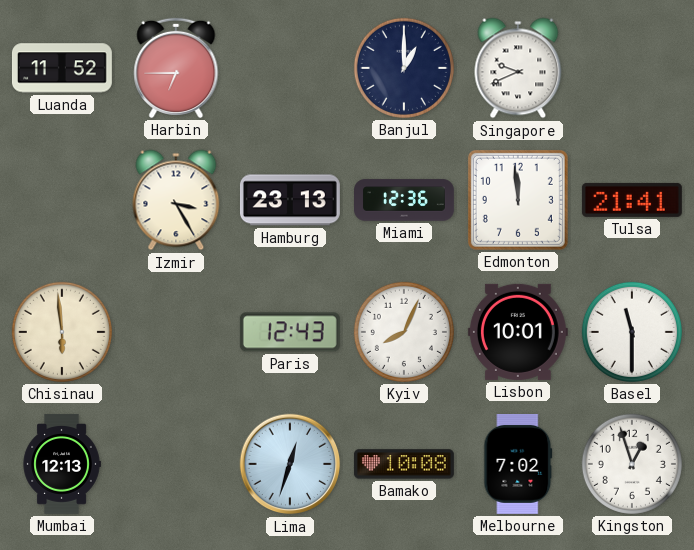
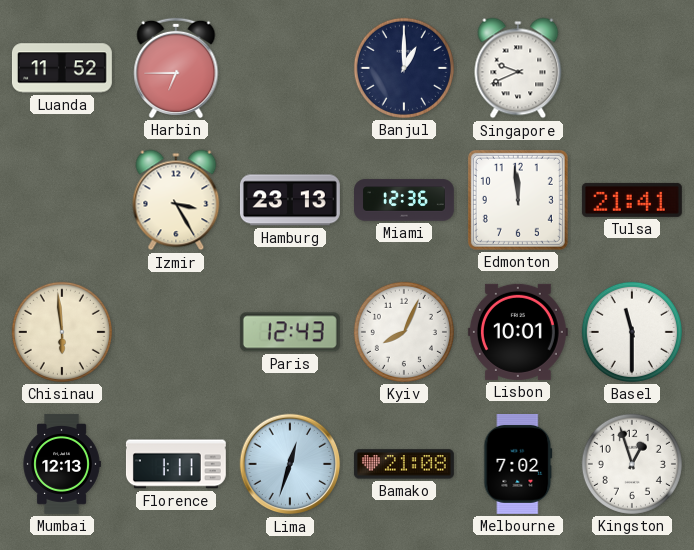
Florence: none -> 1:11
Bamako: 10:08 -> 21:08
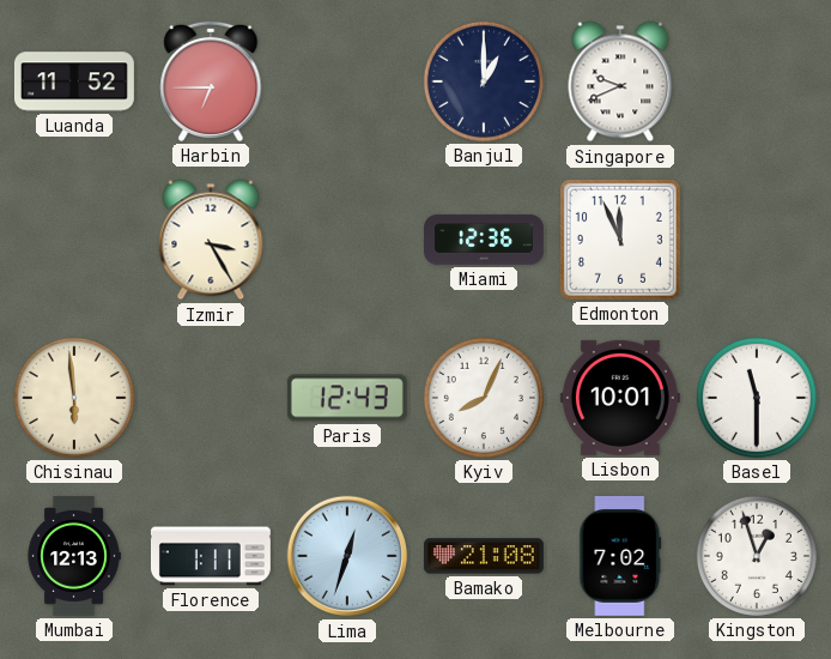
Hamburg: 23:13 -> none
Edmonton: 11:59 -> 11:56
Tulsa: 21:41 -> none
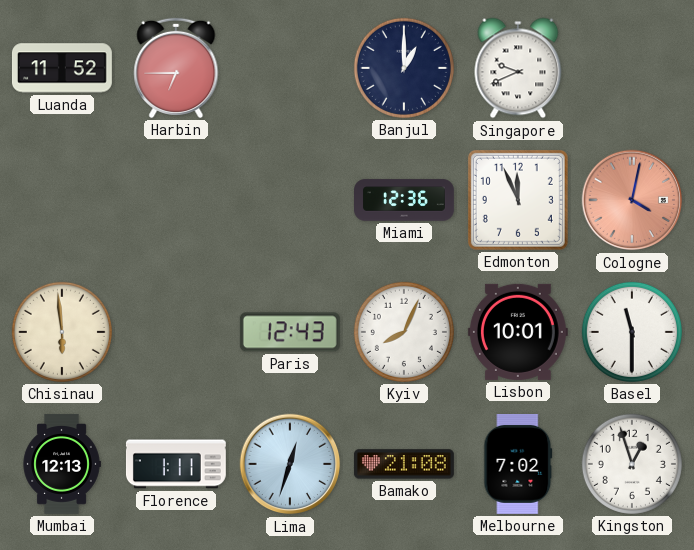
Izmir: 3:25 -> none
Cologne: none -> 4:02
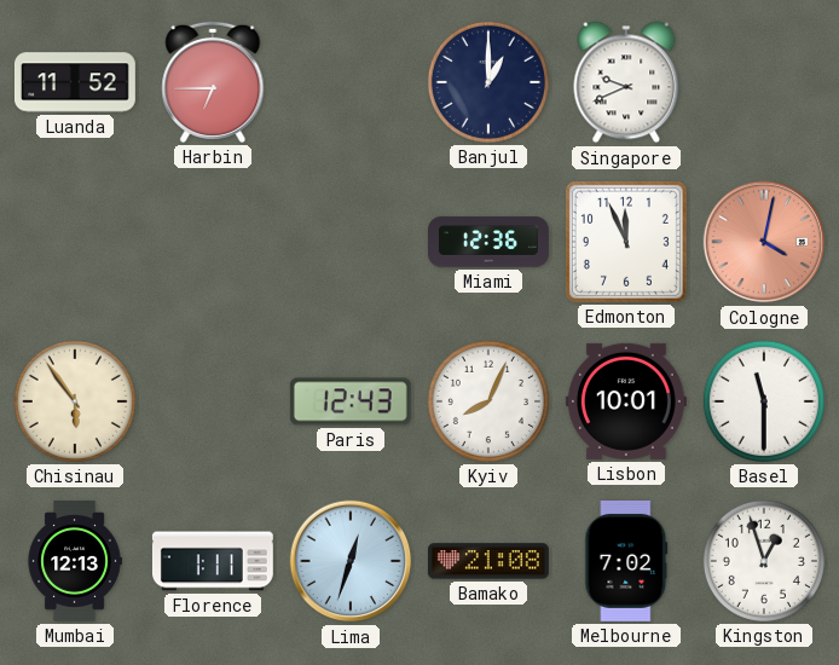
Chisinau: 5:59 -> 5:54
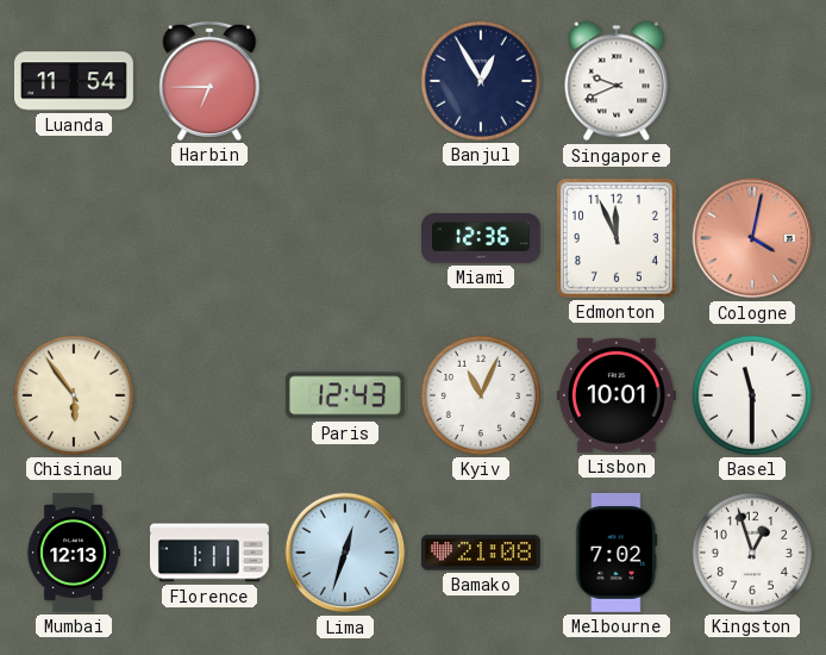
Luanda: 11:52 -> 11:54
Banjul: 1:00 -> 12:55
Kyiv: 8:04 -> 11:04
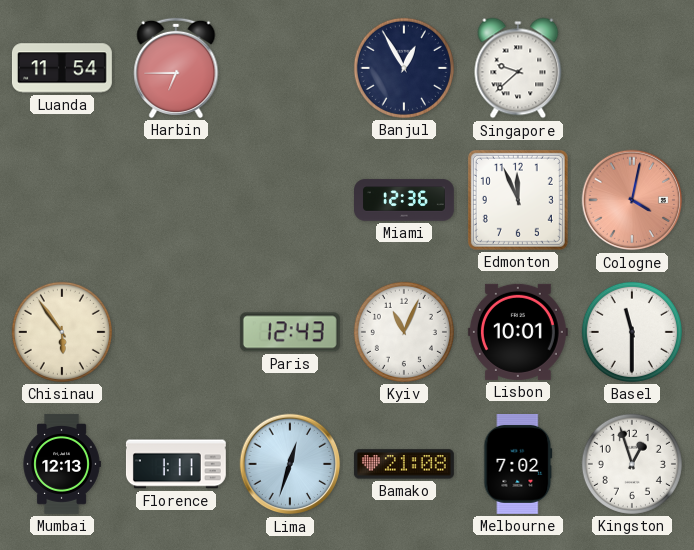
Singapore: 9:41 -> 9:38
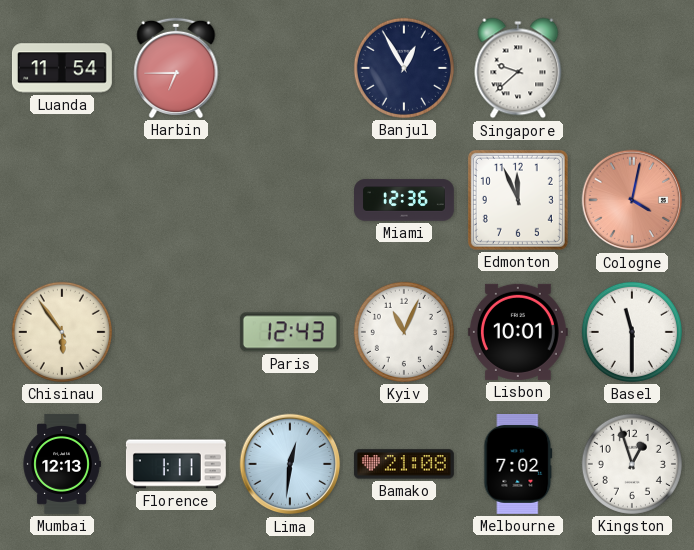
Lima: 12:33 -> 12:31
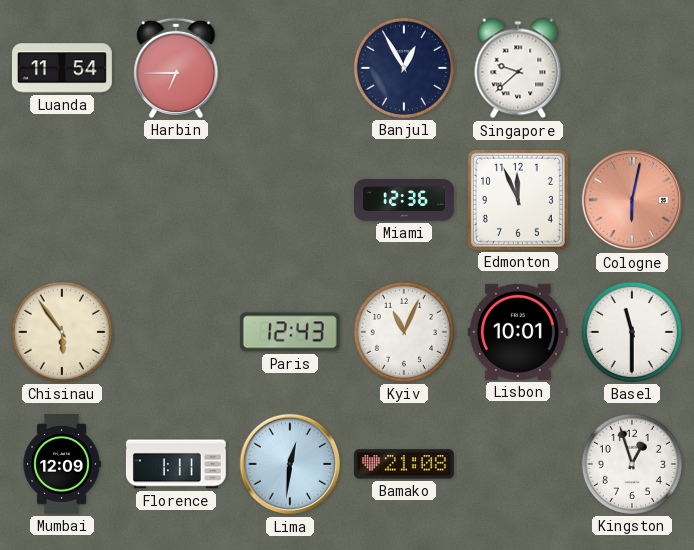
Cologne: 4:02 -> 6:02
Mumbai: 12:13 -> 12:09
Melbourne: 7:02 -> none
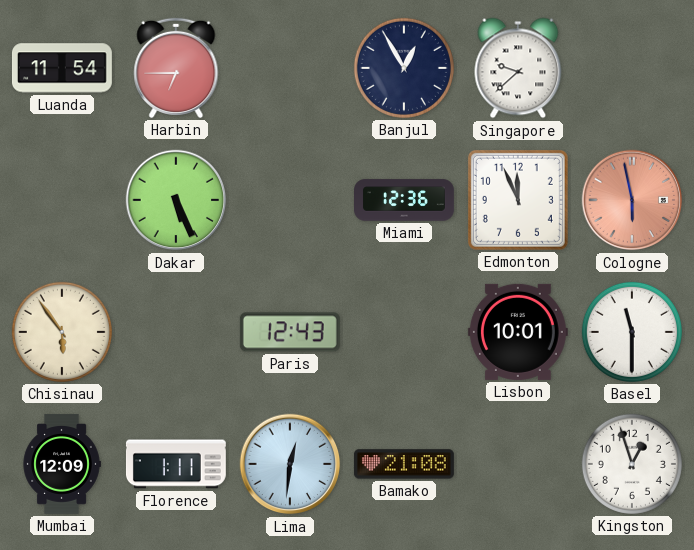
Dakar: none -> 5:26
Cologne: 6:02 -> 5:58
Kyiv: 11:04 -> none
